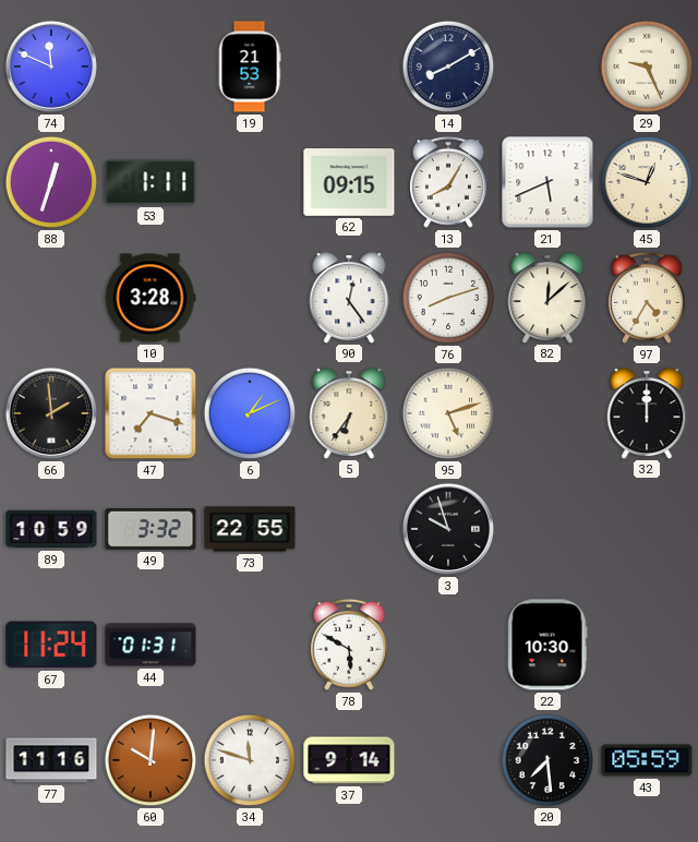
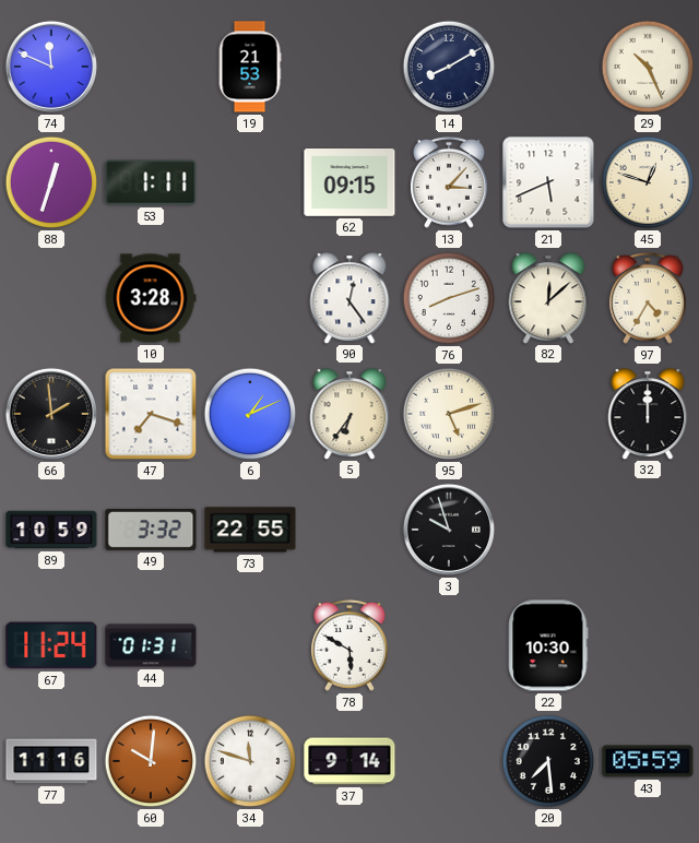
29: 9:26 -> 10:26
13: 8:05 -> 3:07
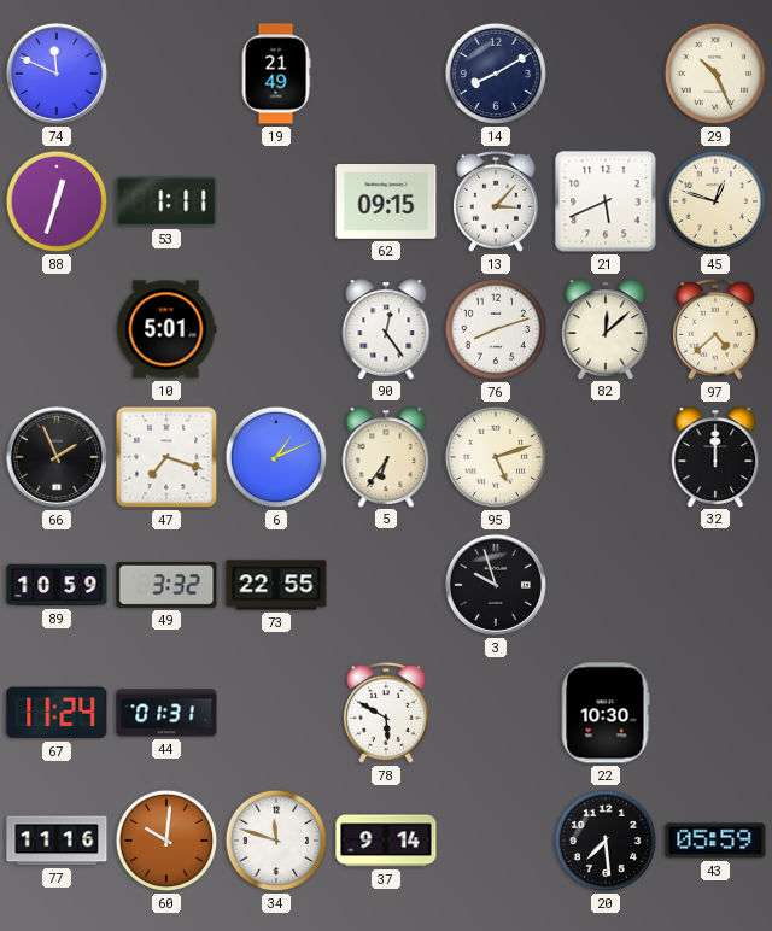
19: 21:53 -> 21:49
10: 3:28 -> 5:01
97: 4:35 -> 4:38
66: 1:59 -> 1:56
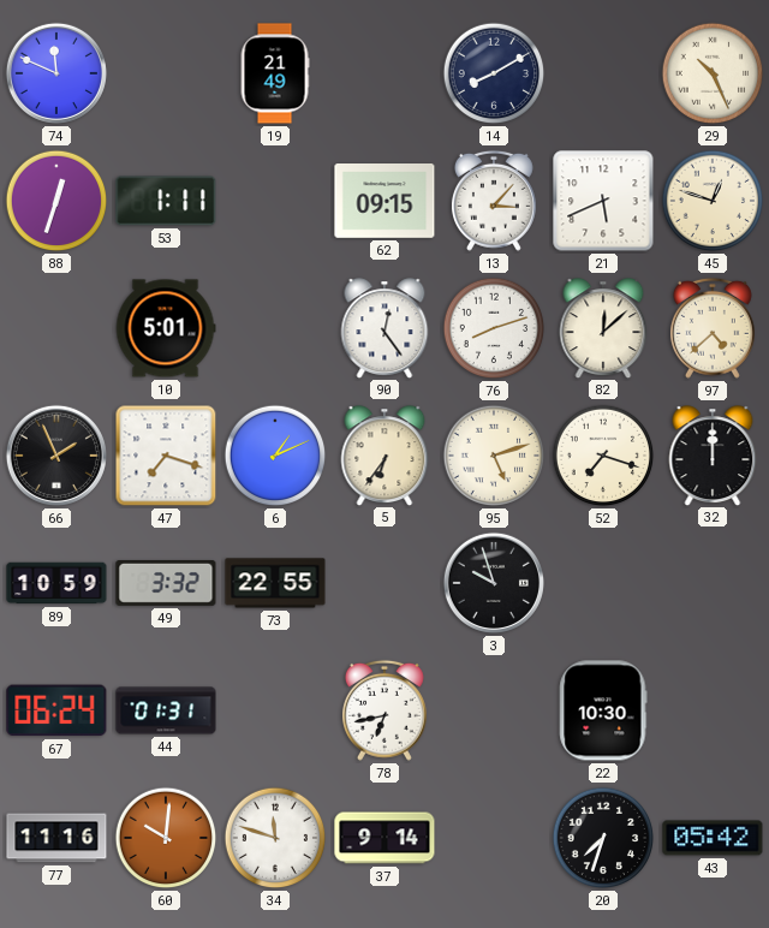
52: none -> 7:18
67: 11:24 -> 06:24
78: 5:50 -> 6:43
20: 7:29 -> 7:33
43: 05:59 -> 05:42
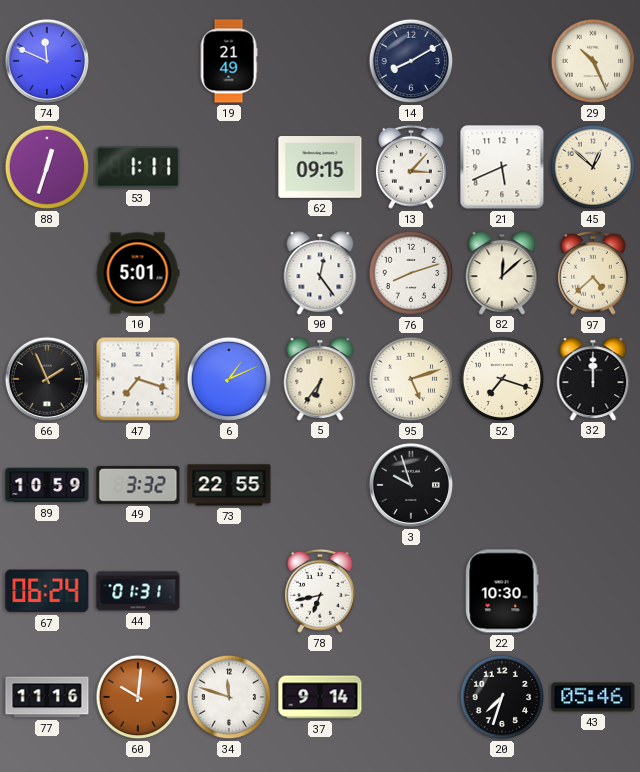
45: 12:48 -> 12:52
43: 05:42 -> 05:46
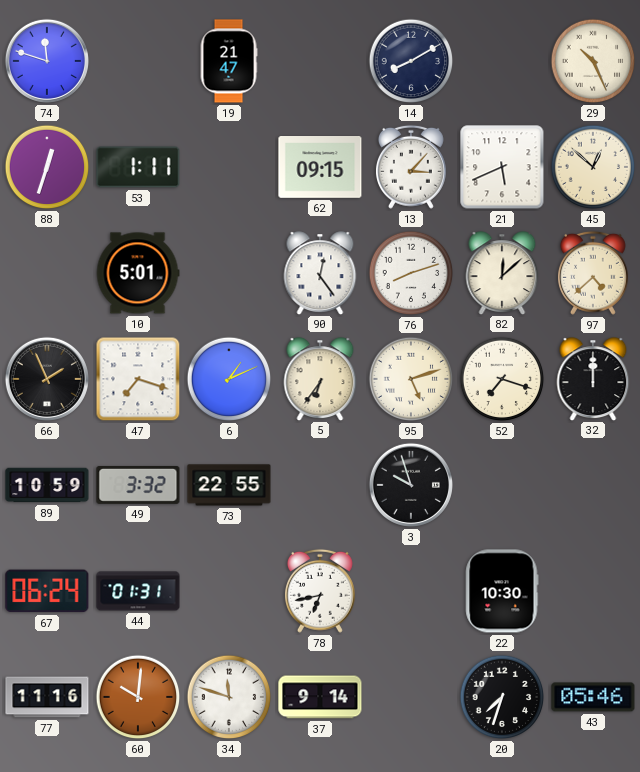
74: 11:49 -> 11:48
19: 21:49 -> 21:47
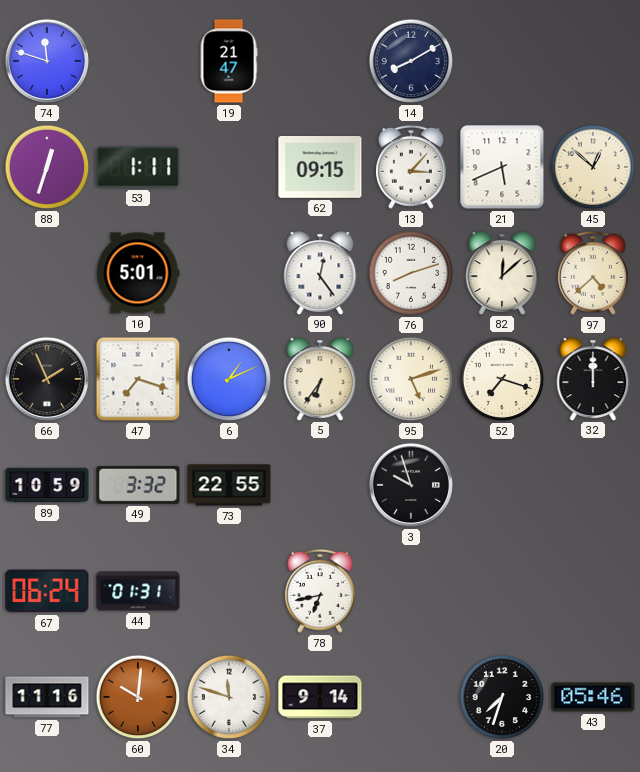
29: 10:26 -> none
22: 10:30 -> none
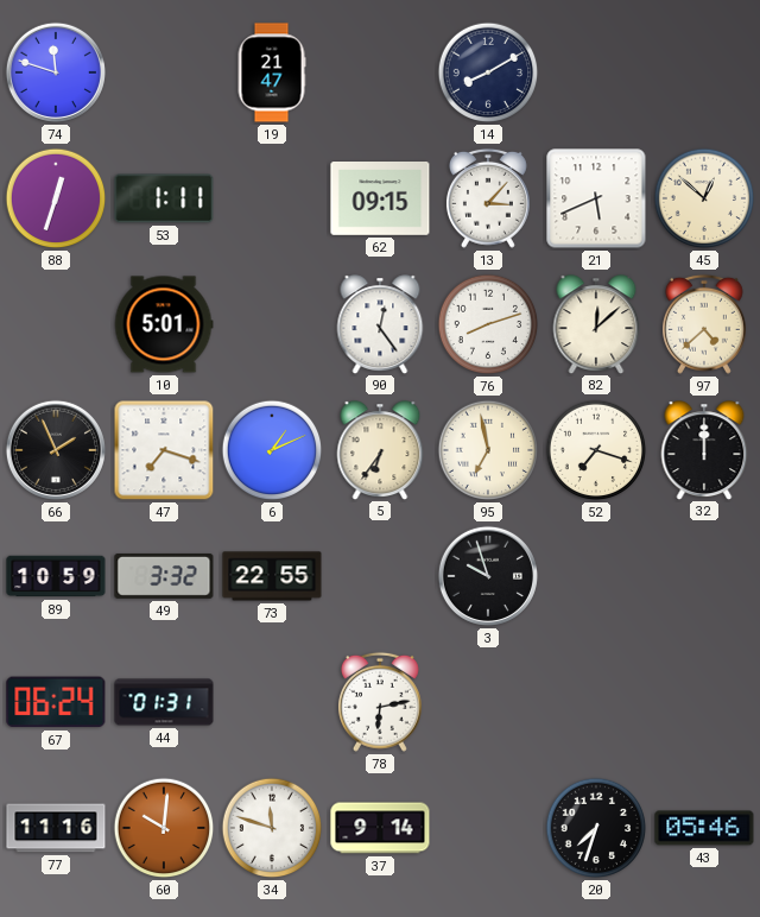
95: 5:12 -> 6:58
78: 6:43 -> 6:13
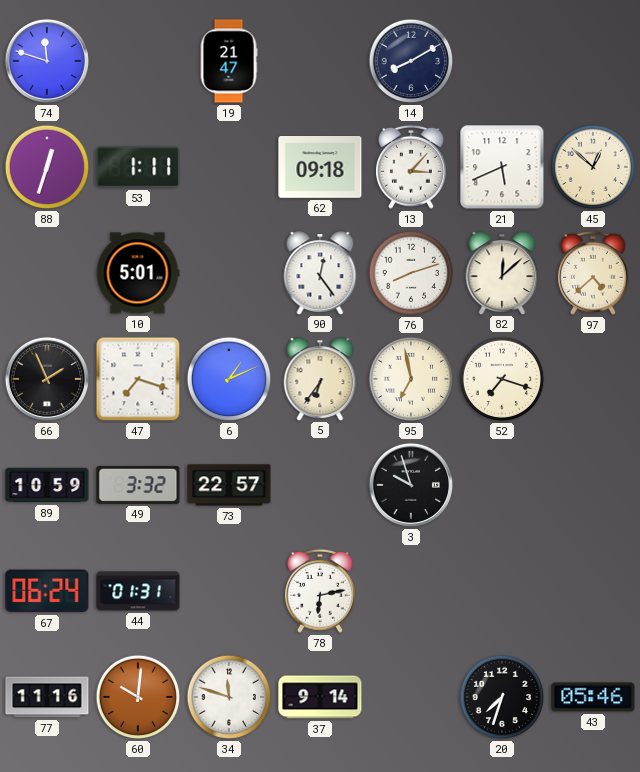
62: 09:15 -> 09:18
32: 12:00 -> none
73: 22:55 -> 22:57
